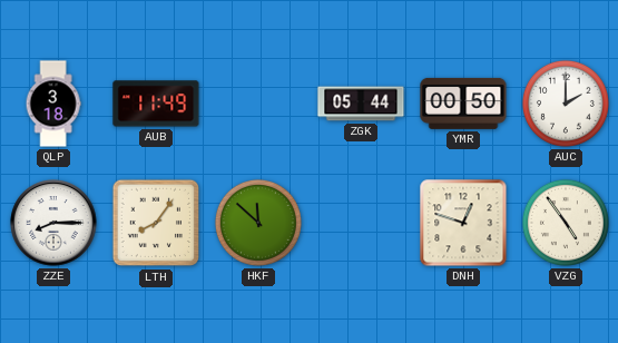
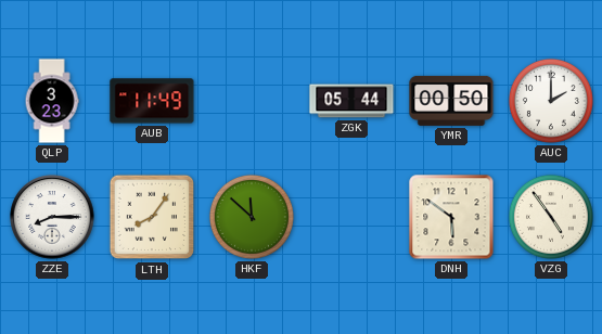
QLP: 3:18 -> 3:23
DNH: 12:48 -> 5:51
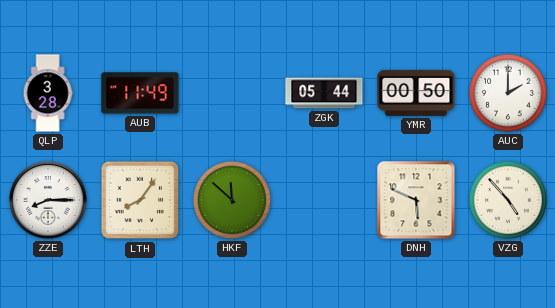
QLP: 3:23 -> 3:28
DNH: 5:51 -> 5:49
VZG: 4:54 -> 4:53
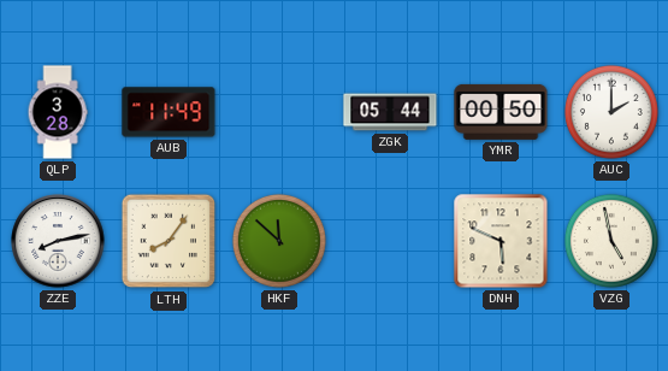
ZZE: 8:15 -> 8:13
VZG: 4:53 -> 4:58
